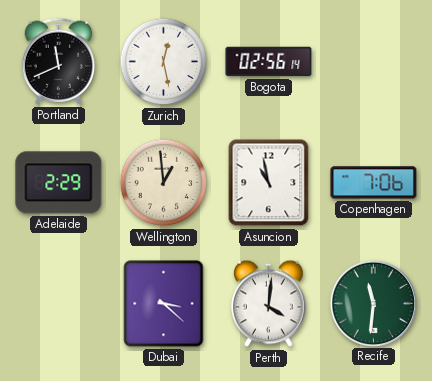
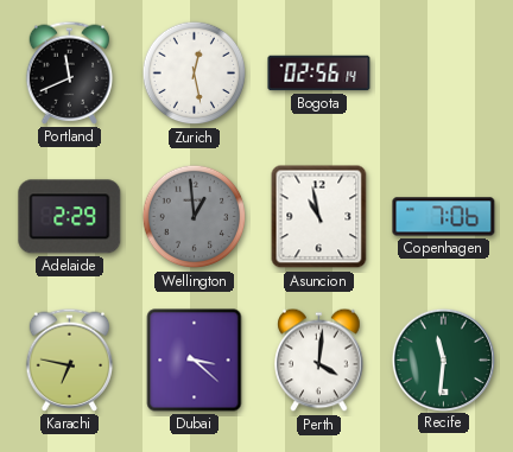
Wellington dial: cream -> grey
Karachi: none -> 6:47
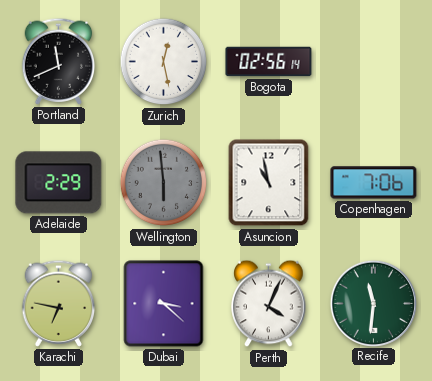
Wellington: 12:59 -> 5:59
Perth: 4:01 -> 4:04
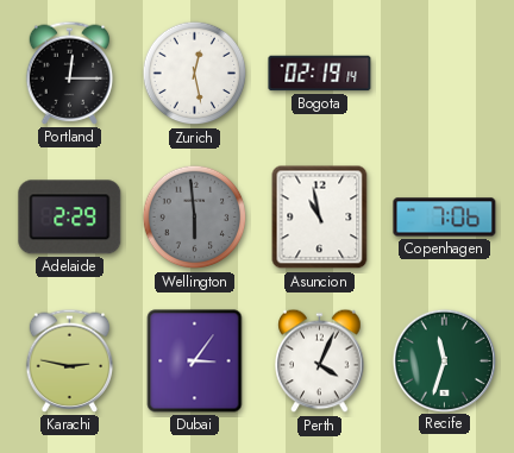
Portland: 11:41 -> 12:15
Bogota: 02:56 -> 02:19
Karachi: 6:47 -> 2:47
Dubai: 3:22 -> 3:06
Recife: 11:31 -> 11:33
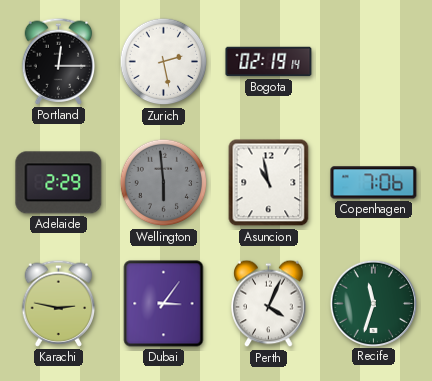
Zurich: 12:28 -> 2:28
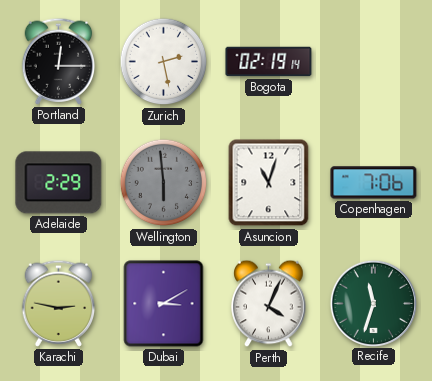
Asuncion: 10:58 -> 11:03
Dubai: 3:06 -> 3:10
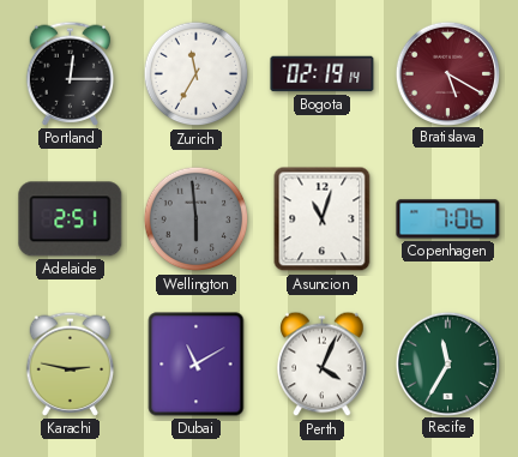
Zurich: 2:28 -> 11:35
Bratislava: none -> 5:20
Adelaide: 2:29 -> 2:51
Dubai: 3:10 -> 11:10
Recife: 11:33 -> 11:35
